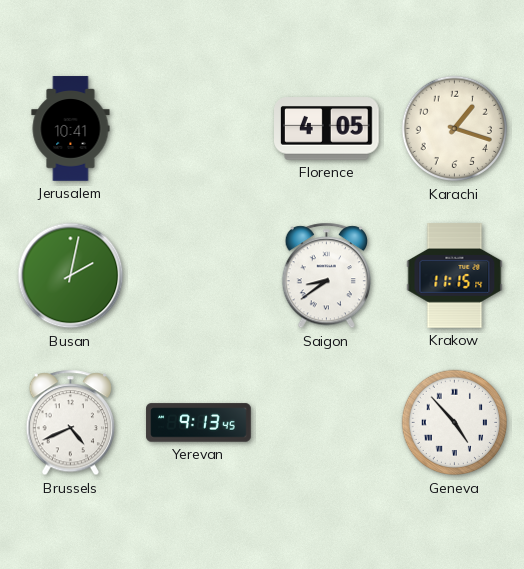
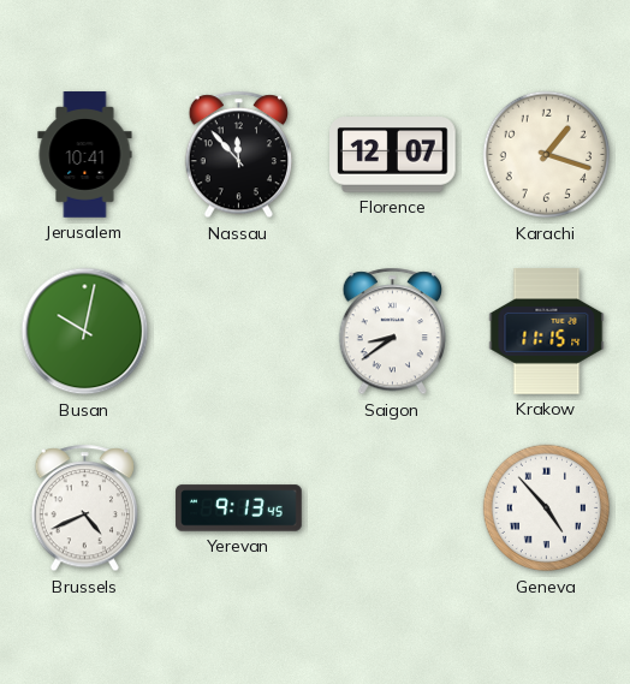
Nassau: none -> 11:53
Florence: 4:05 -> 12:07
Busan: 2:02 -> 10:02
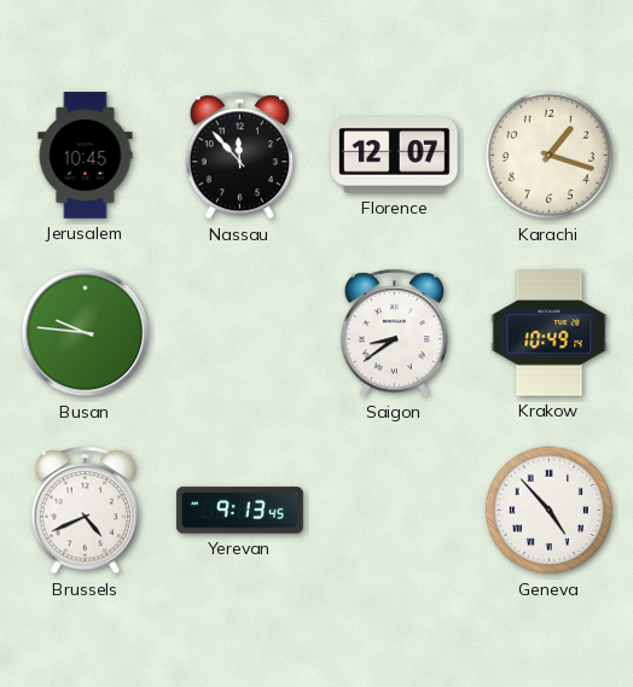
Jerusalem: 10:41 -> 10:45
Busan: 10:02 -> 9:46
Krakow: 11:15 -> 10:49
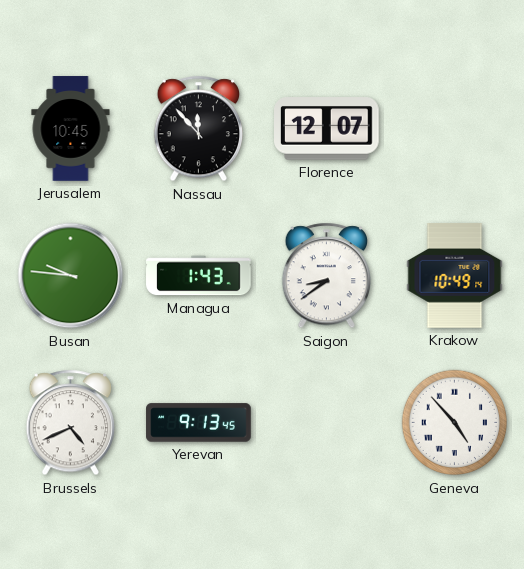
Karachi: 1:18 -> none
Managua: none -> 1:43
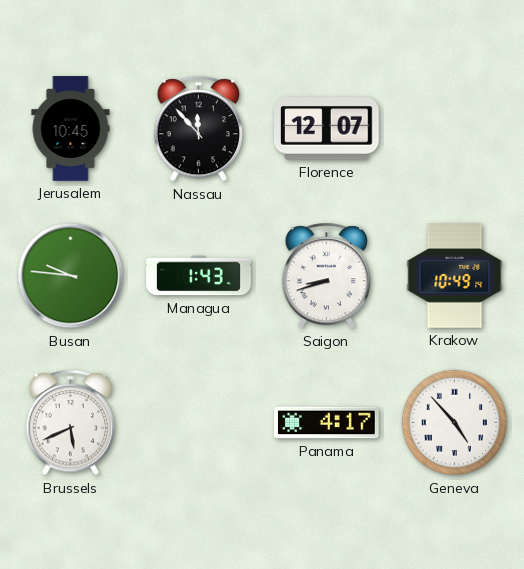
Saigon: 8:39 -> 8:42
Brussels: 4:41 -> 5:41
Yerevan: 9:13 -> none
Panama: none -> 4:17
